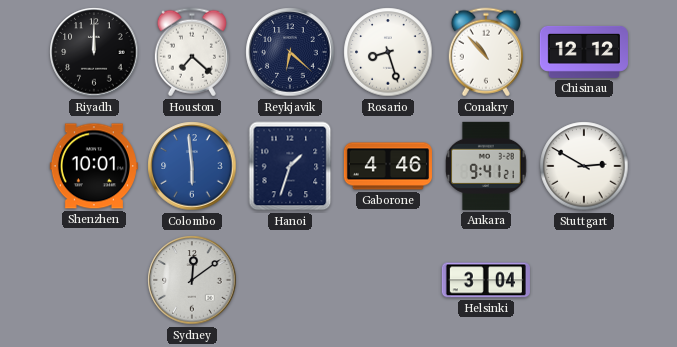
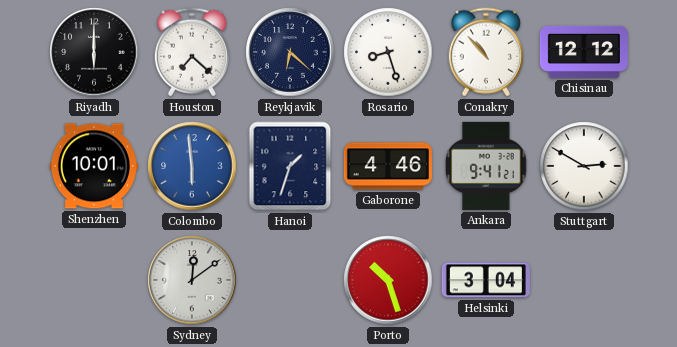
Riyadh: 12:00 -> 6:00
Porto: none -> 10:27
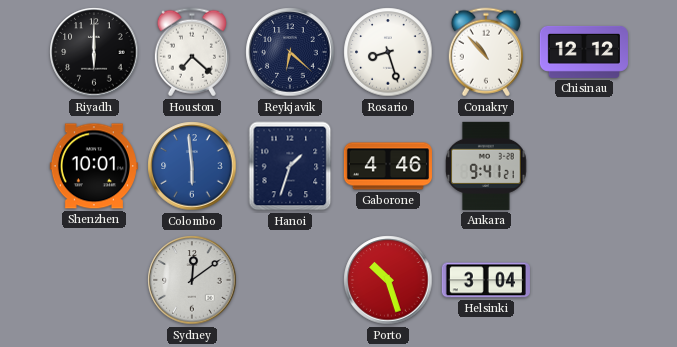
Stuttgart: 2:50 -> none
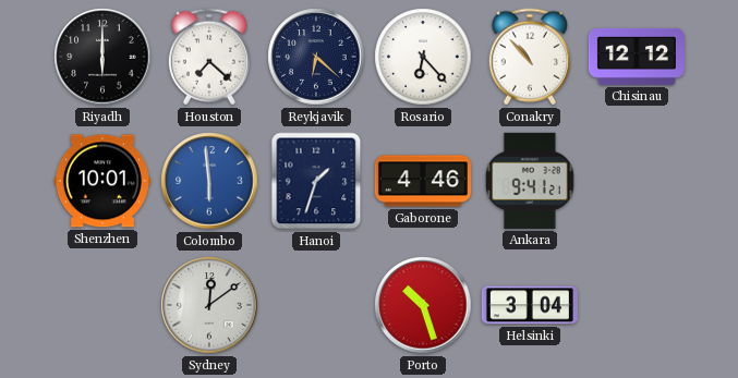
Rosario: 8:27 -> 6:23
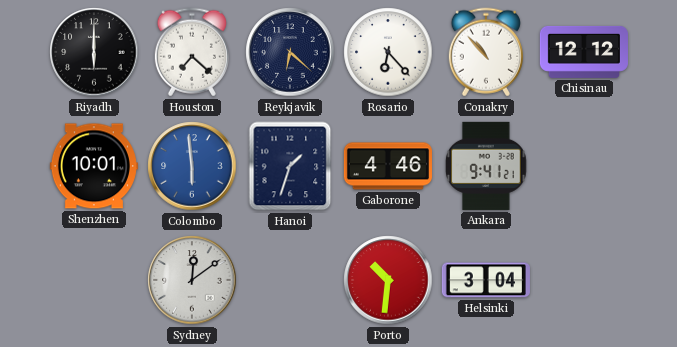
Porto: 10:27 -> 10:31
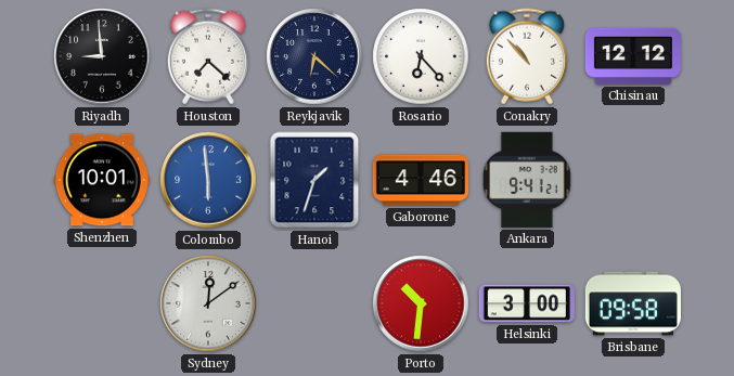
Riyadh: 6:00 -> 8:59
Helsinki: 3:04 -> 3:00
Brisbane: none -> 09:58
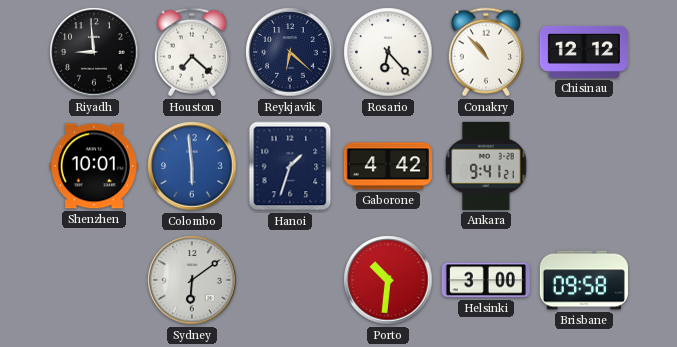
Gaborone: 4:46 -> 4:42
Sydney: 12:09 -> 6:09
